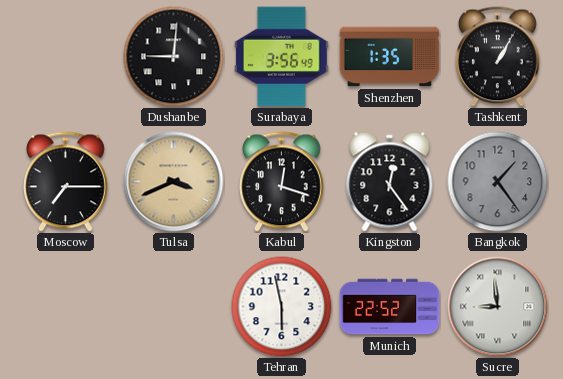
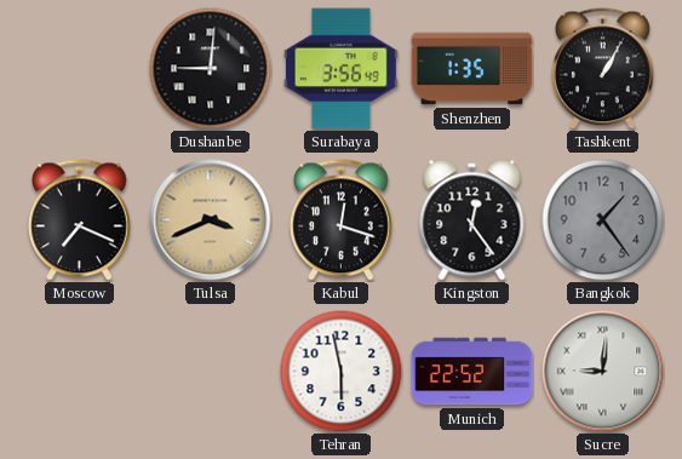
Moscow: 7:15 -> 7:19
Sucre: 8:59 -> 9:01
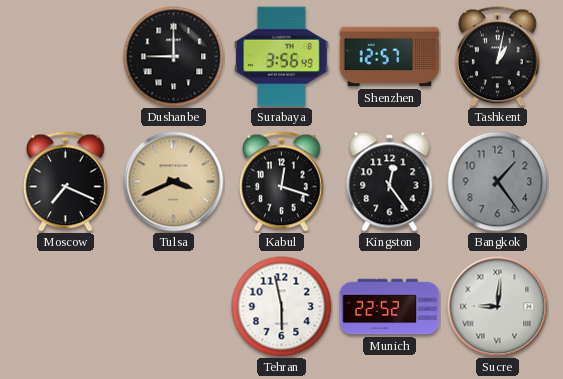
Dushanbe: 9:01 -> 9:00
Shenzhen: 1:35 -> 12:57
Tashkent: 1:05 -> 1:02
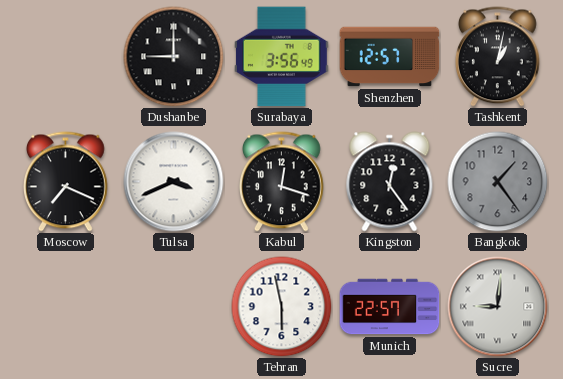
Tulsa dial: champagne -> white
Munich: 22:52 -> 22:57
